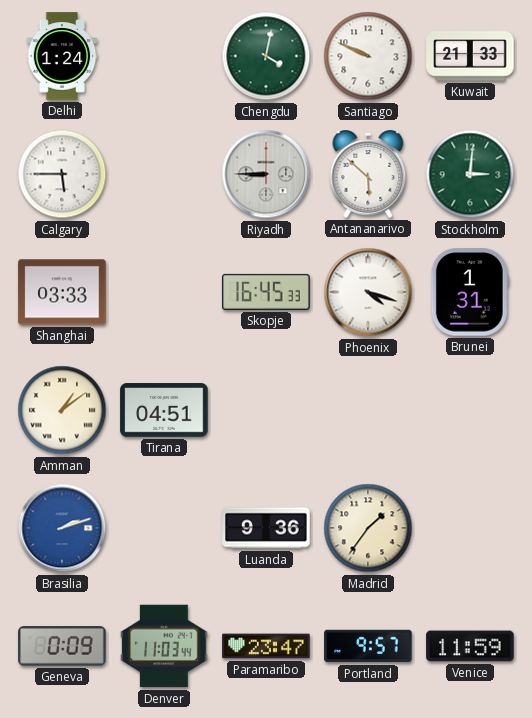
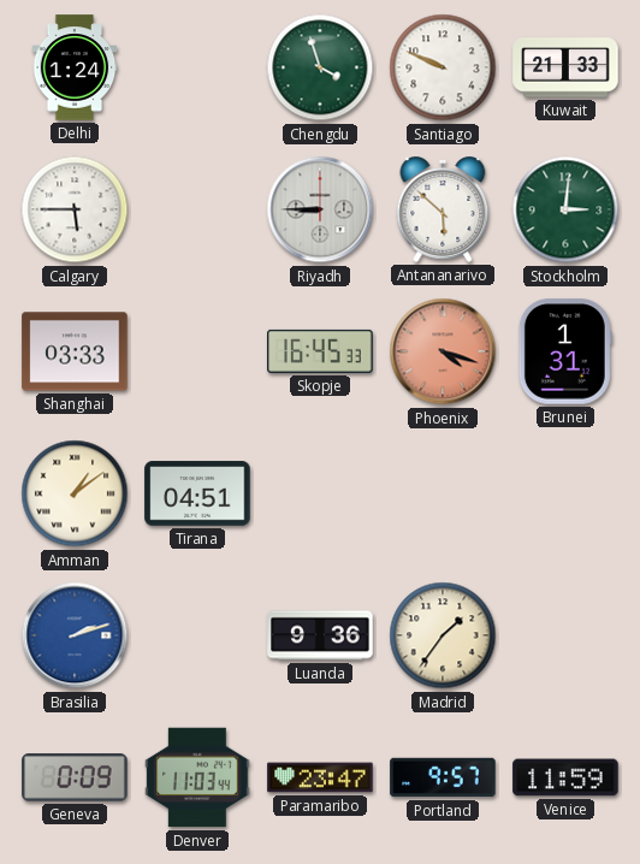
Chengdu: 4:02 -> 3:57
Phoenix dial: white -> salmon
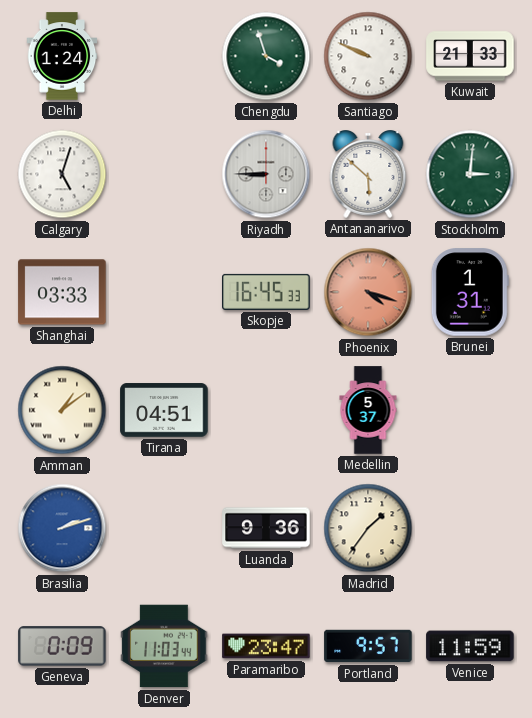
Calgary: 5:45 -> 5:03
Medellin: none -> 5:37
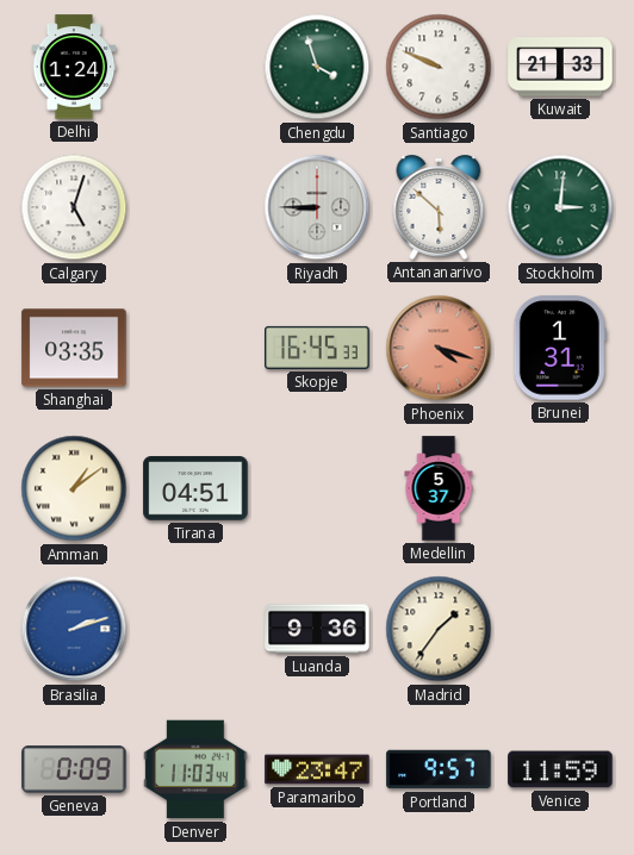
Shanghai: 03:33 -> 03:35
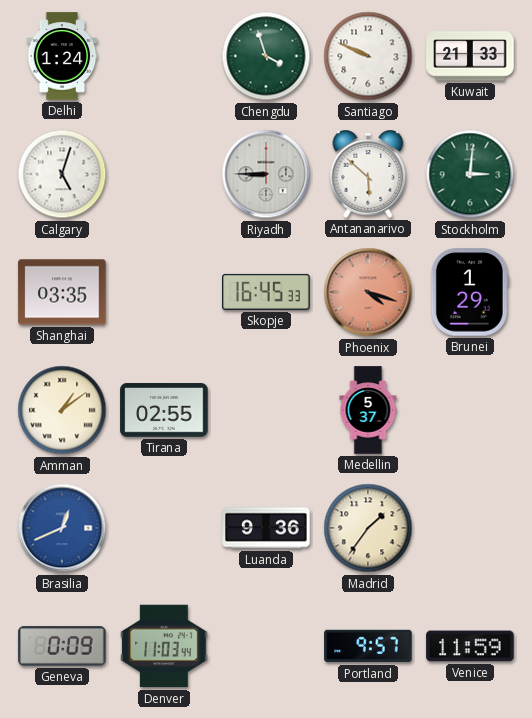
Brunei: 1:31 -> 1:29
Tirana: 04:51 -> 02:55
Brasilia: 2:12 -> 12:41
Paramaribo: 23:47 -> none
